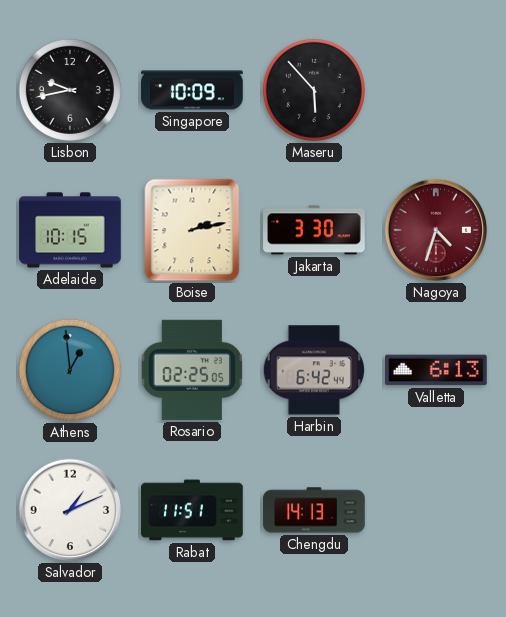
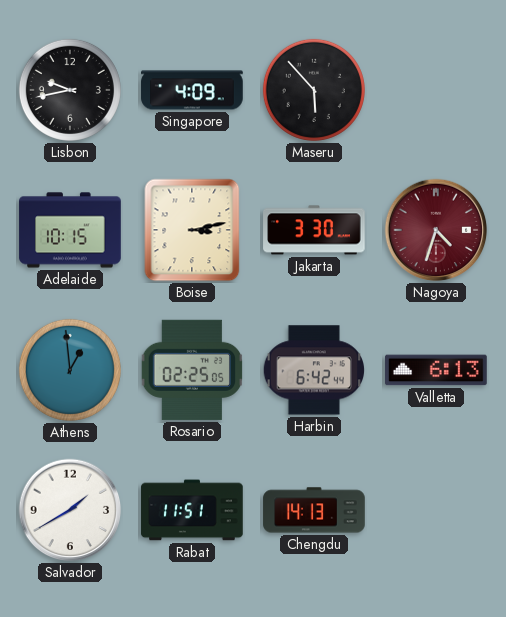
Singapore: 10:09 -> 4:09
Boise: 2:13 -> 3:13
Salvador: 1:11 -> 1:40
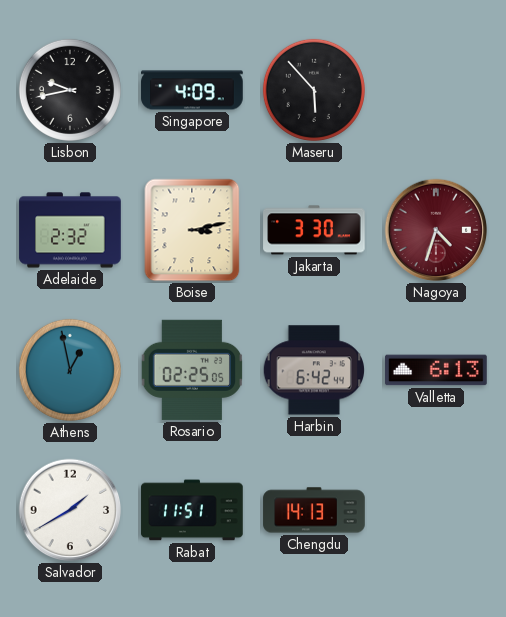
Adelaide: 10:15 -> 2:32
Athens: 12:59 -> 12:58
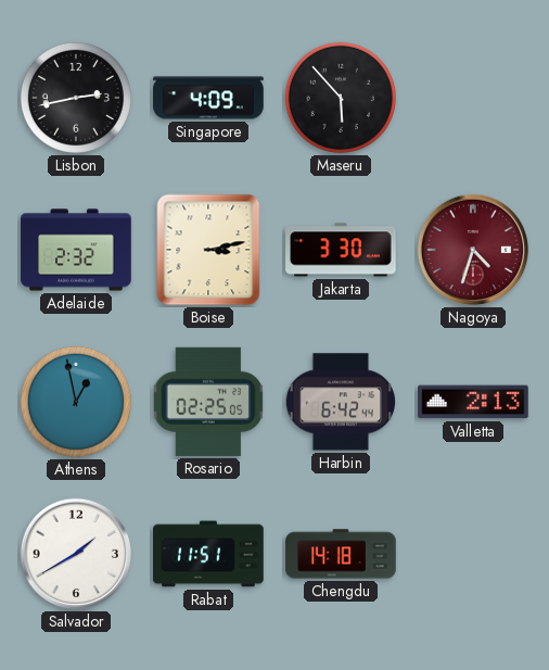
Lisbon: 9:43 -> 2:43
Valletta: 6:13 -> 2:13
Chengdu: 14:13 -> 14:18
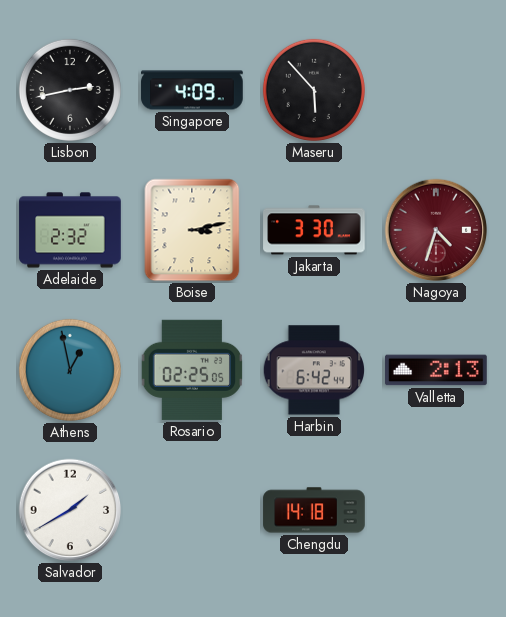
Rabat: 11:51 -> none
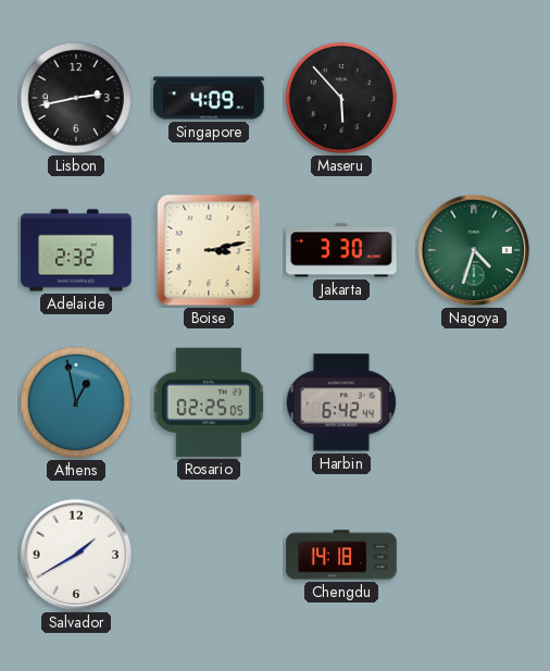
Nagoya dial: burgundy -> green
Valletta: 2:13 -> none
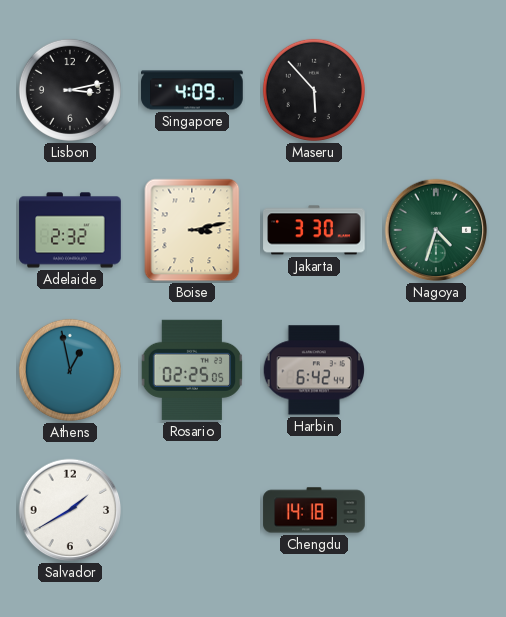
Lisbon: 2:43 -> 3:13
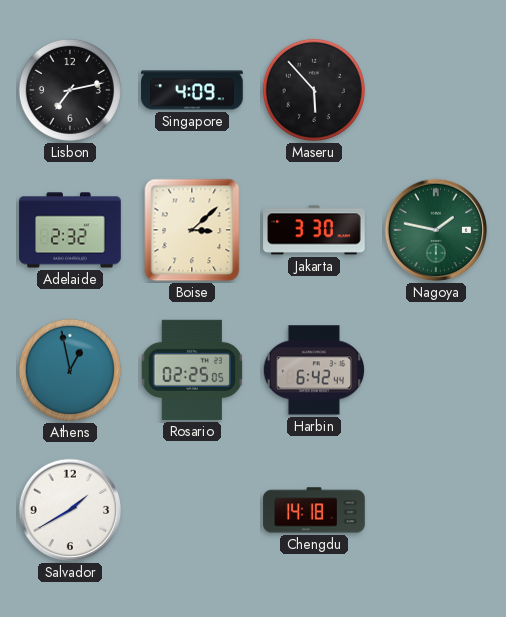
Lisbon: 3:13 -> 7:13
Boise: 3:13 -> 3:08
Nagoya: 4:33 -> 1:47
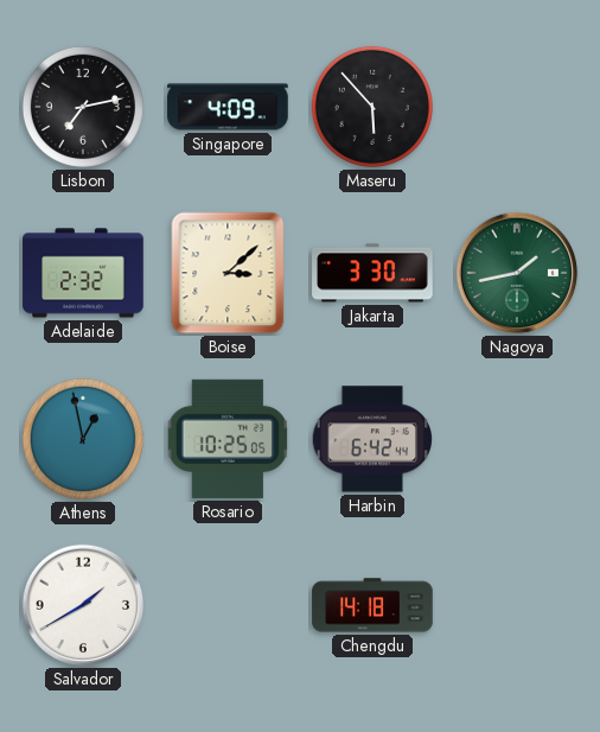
Nagoya: 1:47 -> 1:43
Rosario: 02:25 -> 10:25
